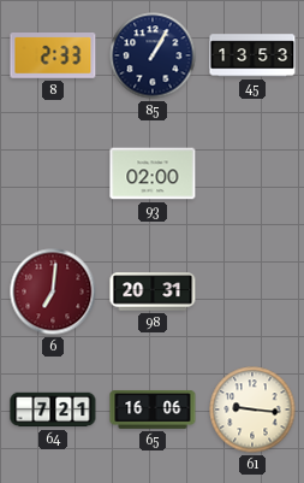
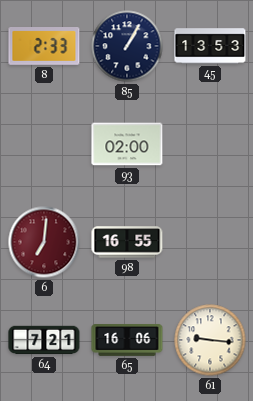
98: 20:31 -> 16:55
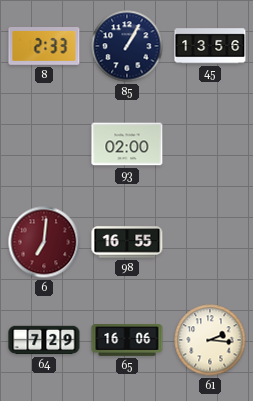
45: 13:53 -> 13:56
64: 7:21 -> 7:29
61: 9:16 -> 2:16
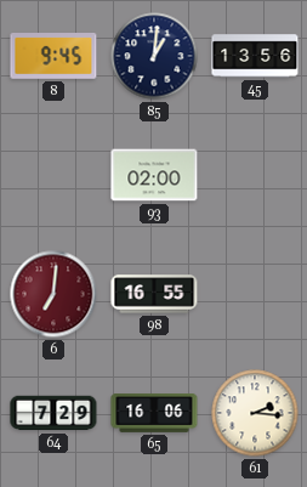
8: 2:33 -> 9:45
85: 1:05 -> 1:01
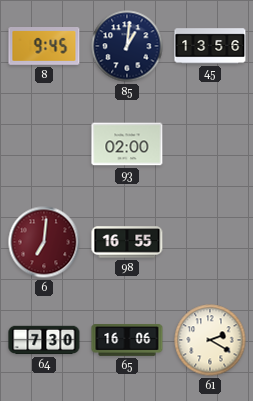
64: 7:29 -> 7:30
61: 2:16 -> 2:20
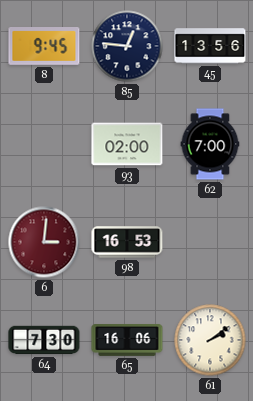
85: 1:01 -> 12:46
62: none -> 7:00
6: 7:01 -> 3:01
98: 16:55 -> 16:53
61: 2:20 -> 2:09
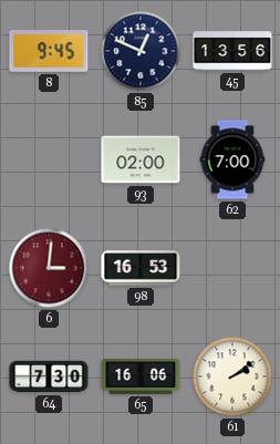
85: 12:46 -> 12:49
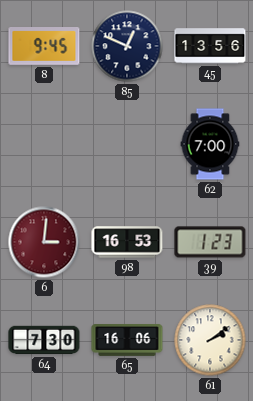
93: 02:00 -> none
39: none -> 1:23
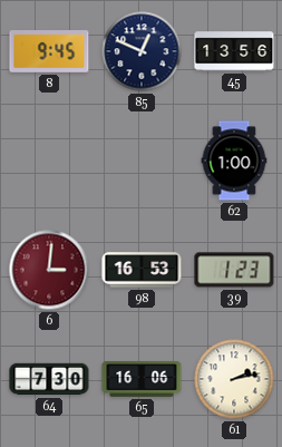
62: 7:00 -> 1:00
61: 2:09 -> 2:13
